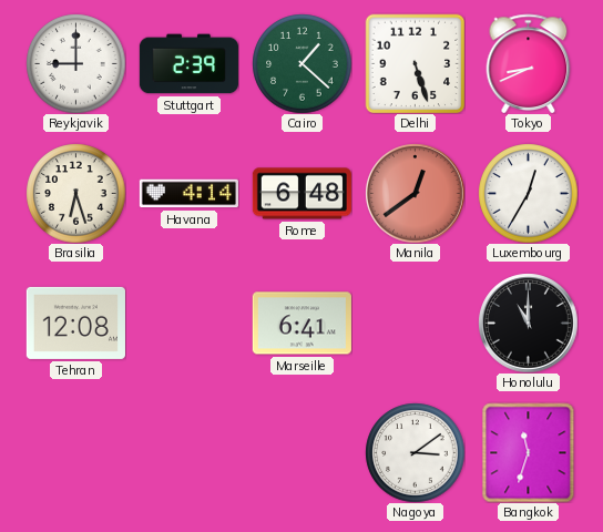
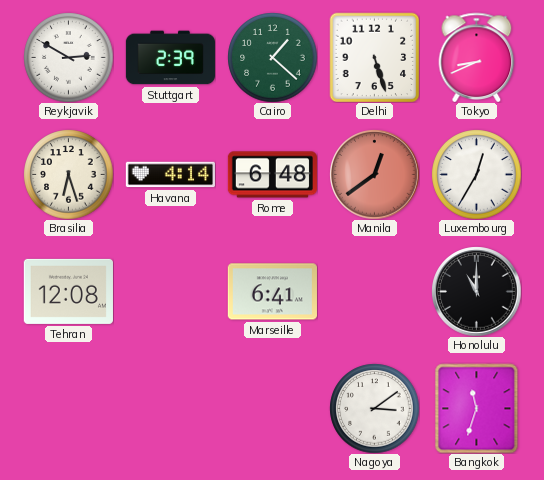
Reykjavik: 9:00 -> 2:50
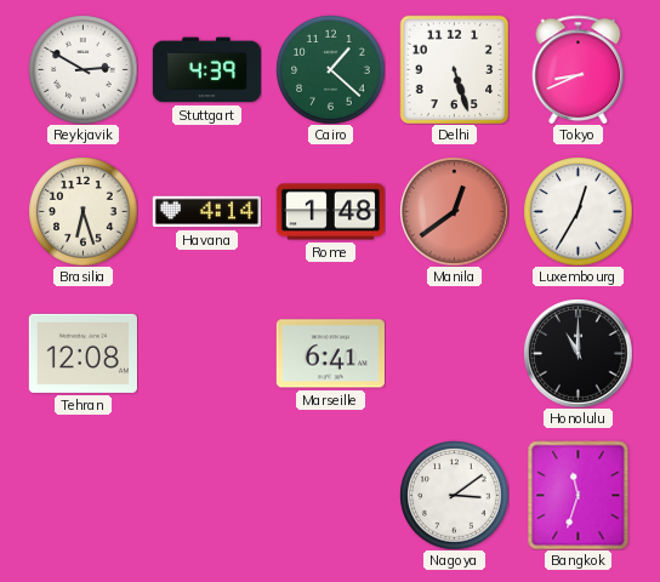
Stuttgart: 2:39 -> 4:39
Rome: 6:48 -> 1:48
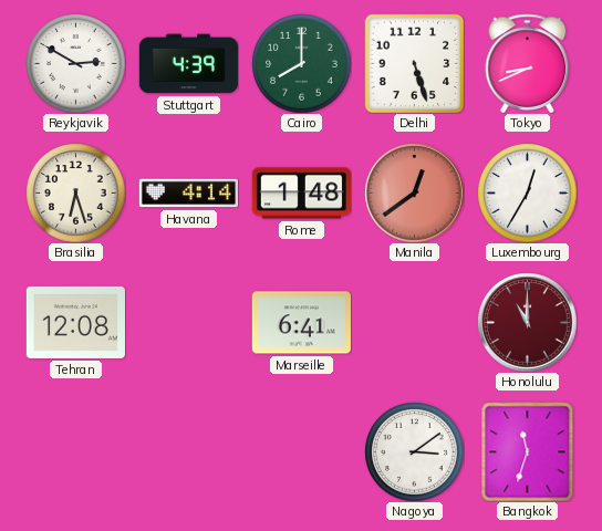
Cairo: 1:22 -> 8:00
Honolulu dial: black -> burgundy
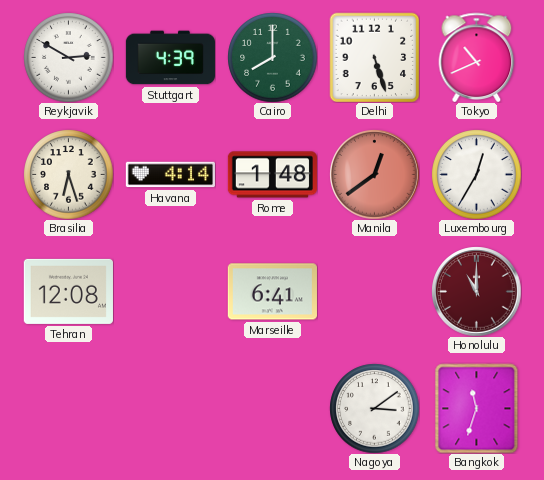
Tokyo: 8:41 -> 10:41
